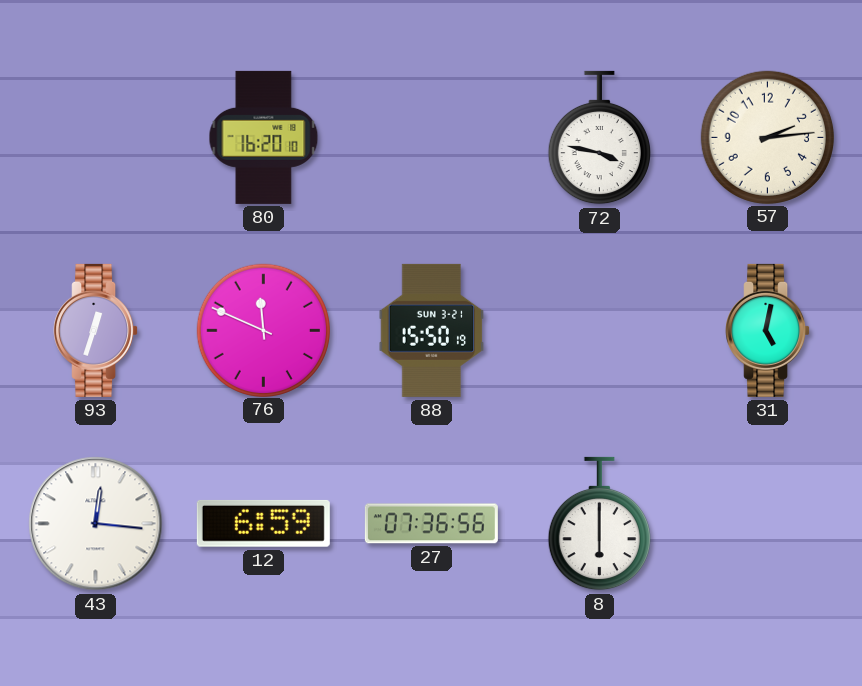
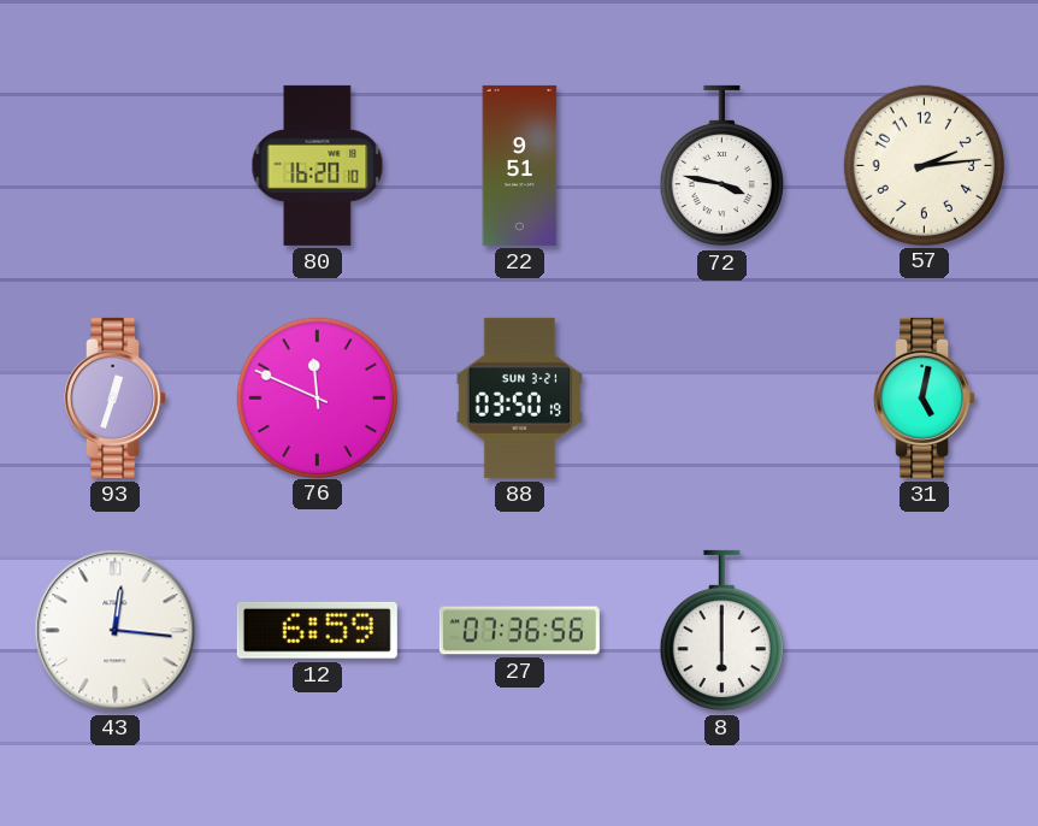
22: none -> 9:51
88: 15:50 -> 03:50
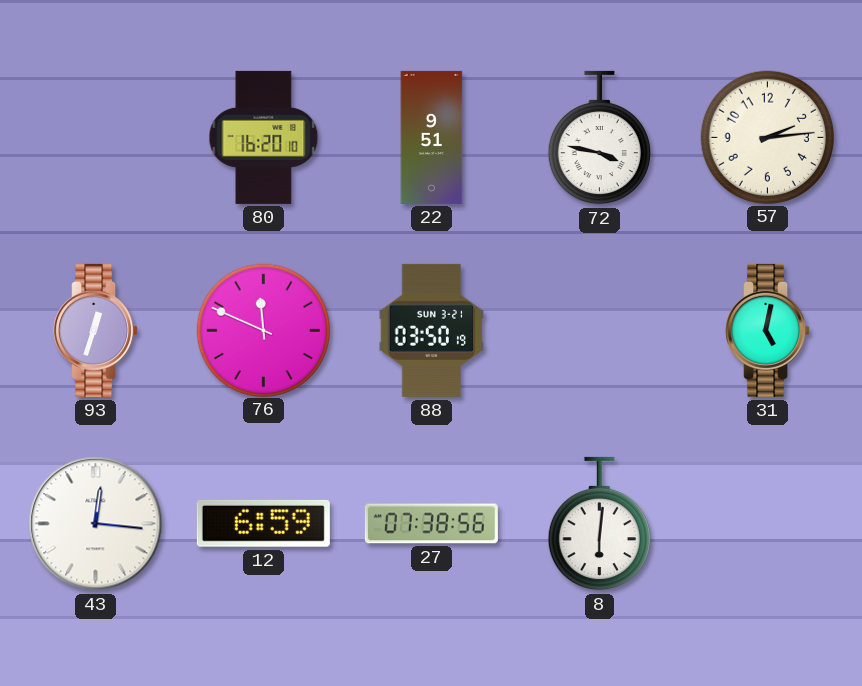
27: 07:36 -> 07:38
8: 6:00 -> 6:01
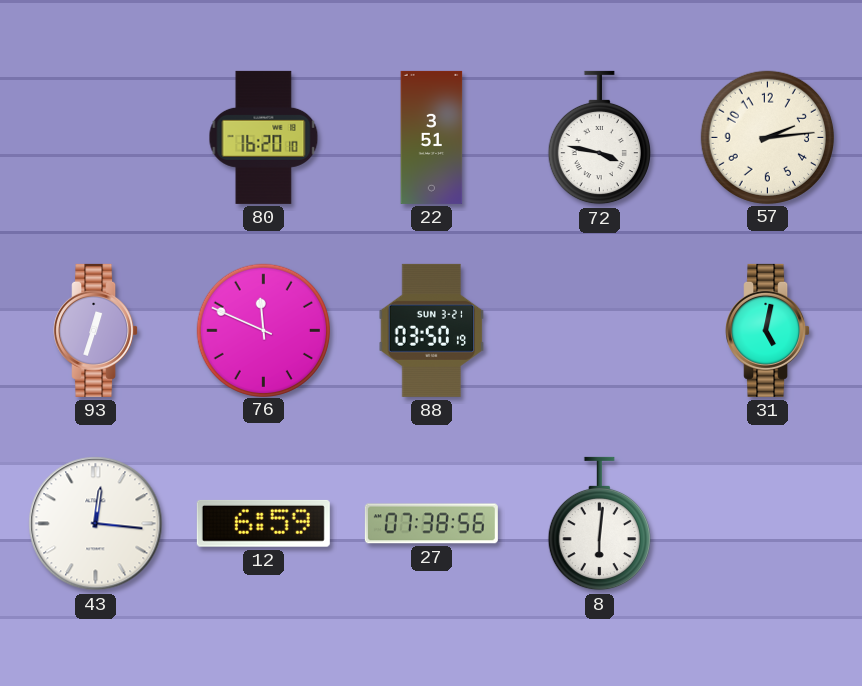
22: 9:51 -> 3:51
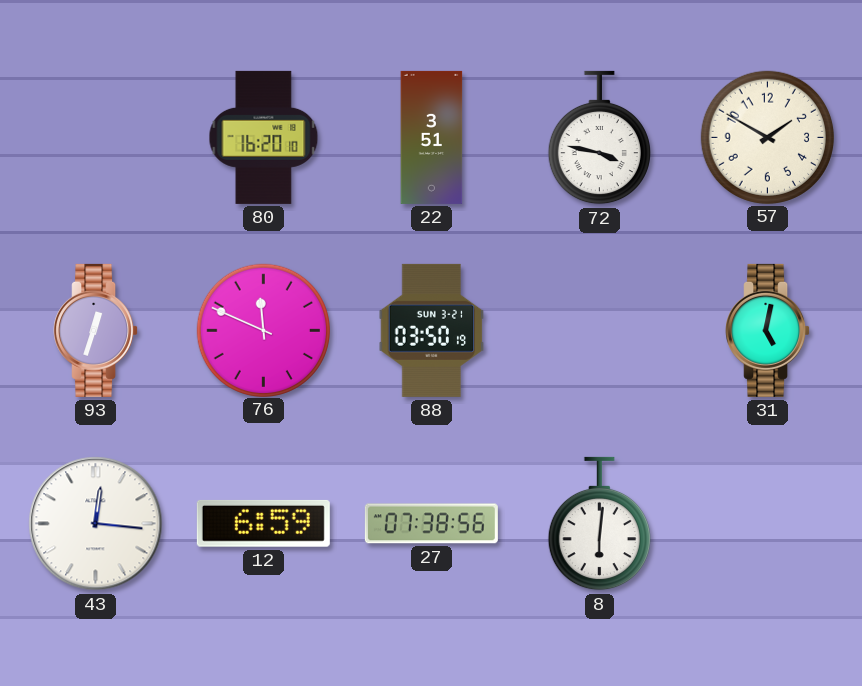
57: 2:14 -> 1:50
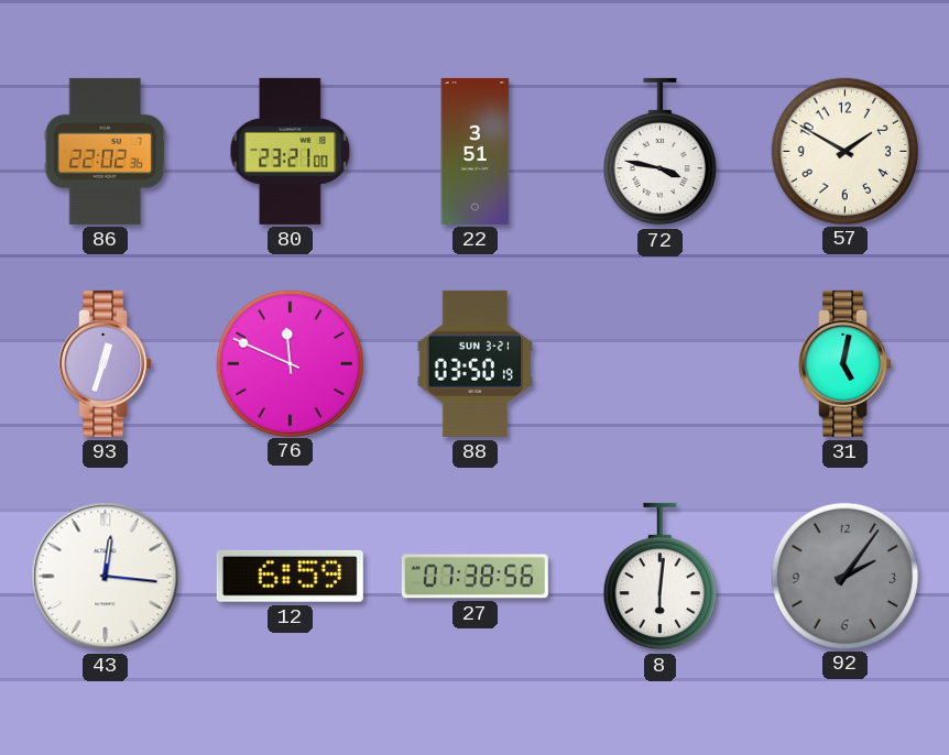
86: none -> 22:02
80: 16:20 -> 23:21
92: none -> 2:06
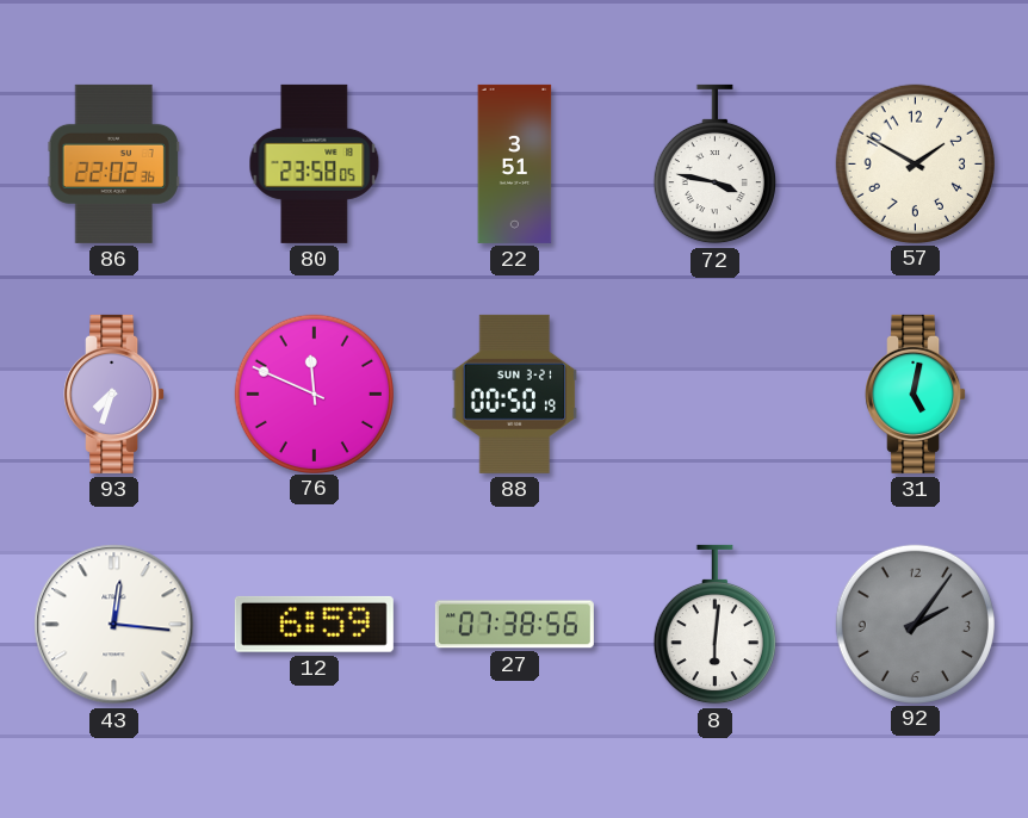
80: 23:21 -> 23:58
93: 12:33 -> 7:33
88: 03:50 -> 00:50
